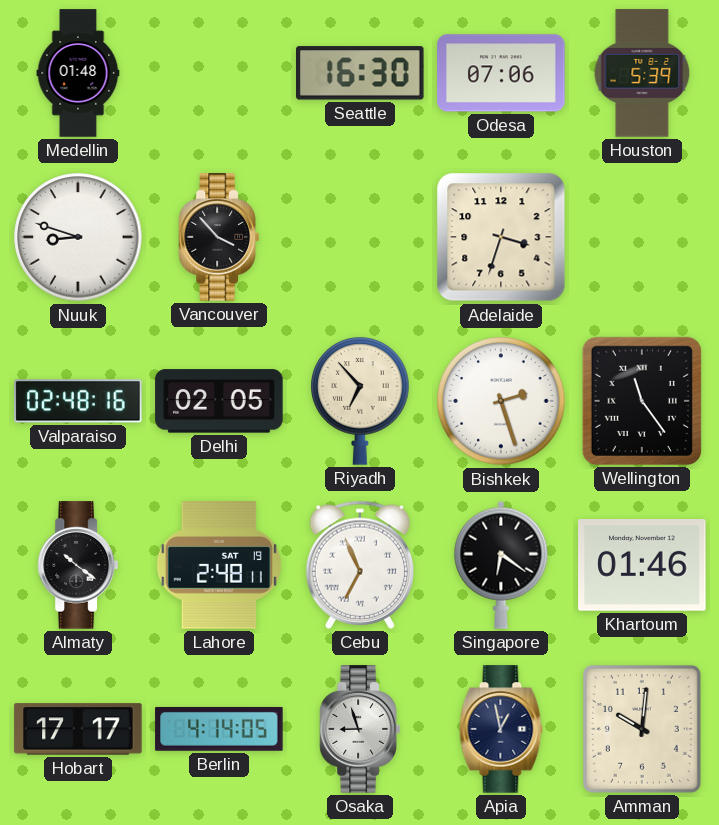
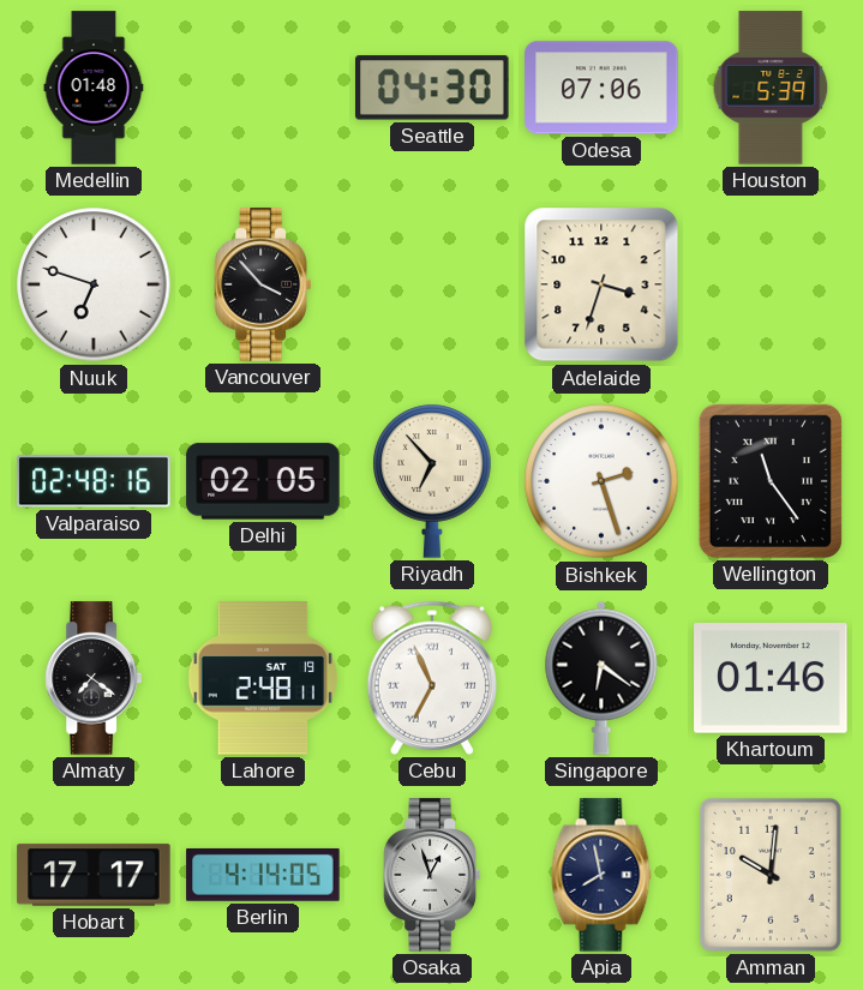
Seattle: 16:30 -> 04:30
Nuuk: 8:48 -> 6:48
Almaty: 10:21 -> 7:21
Osaka: 8:57 -> 12:57
Apia: 12:58 -> 7:58
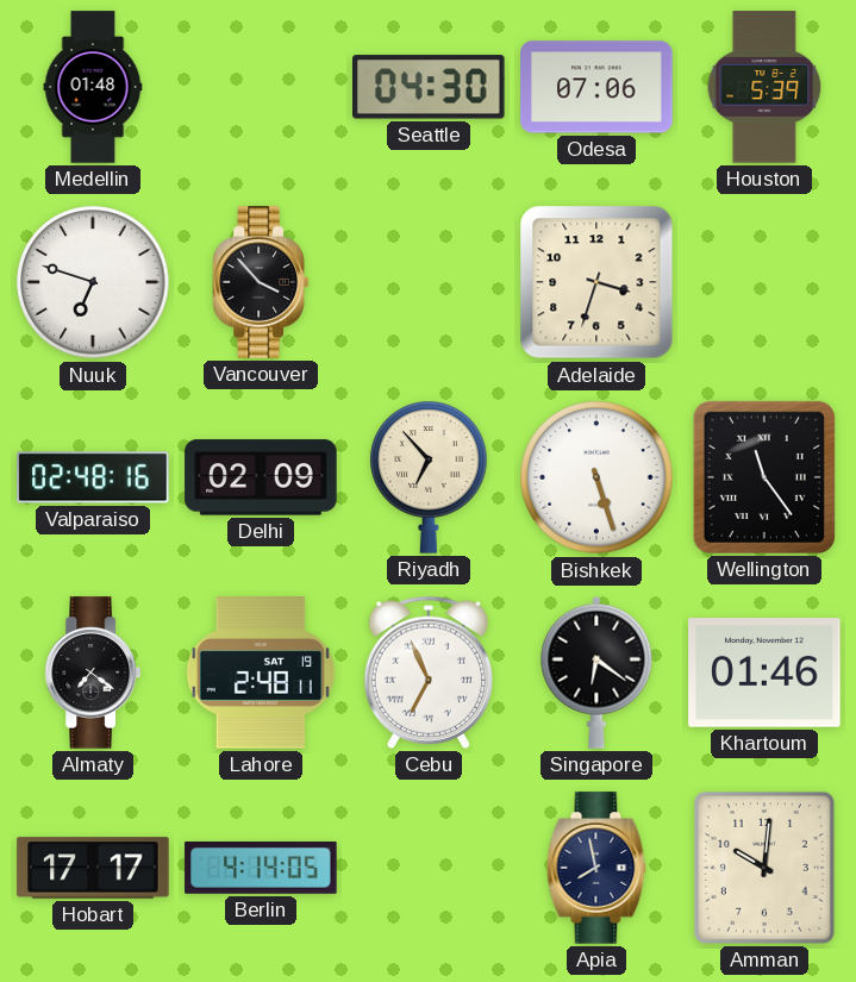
Delhi: 02:05 -> 02:09
Bishkek: 2:27 -> 5:27
Osaka: 12:57 -> none
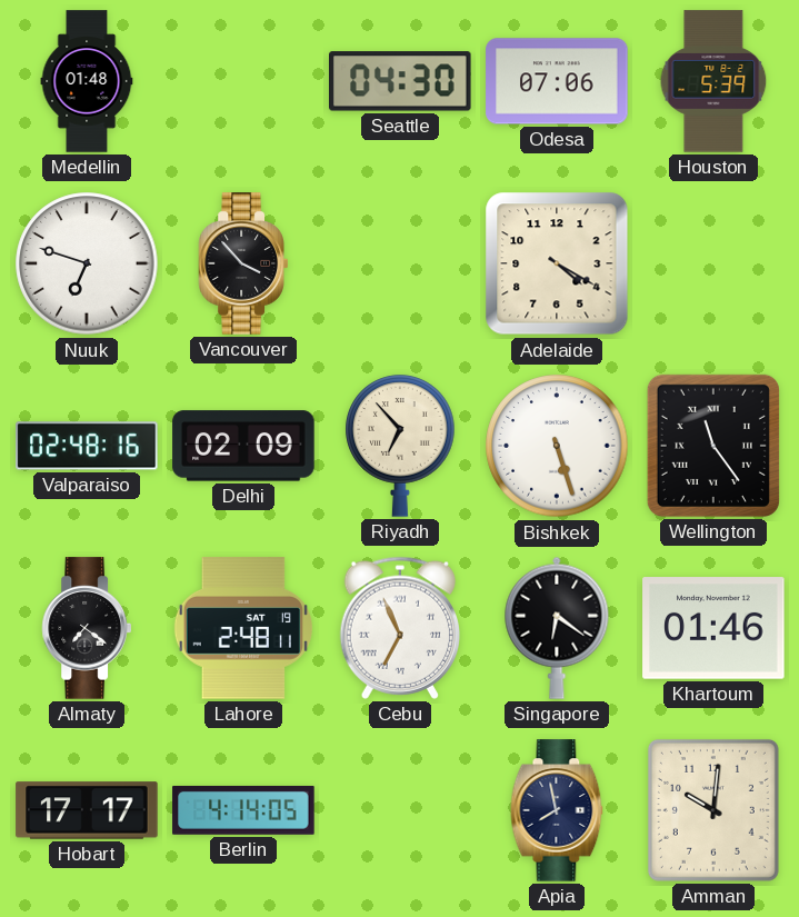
Adelaide: 3:33 -> 4:20
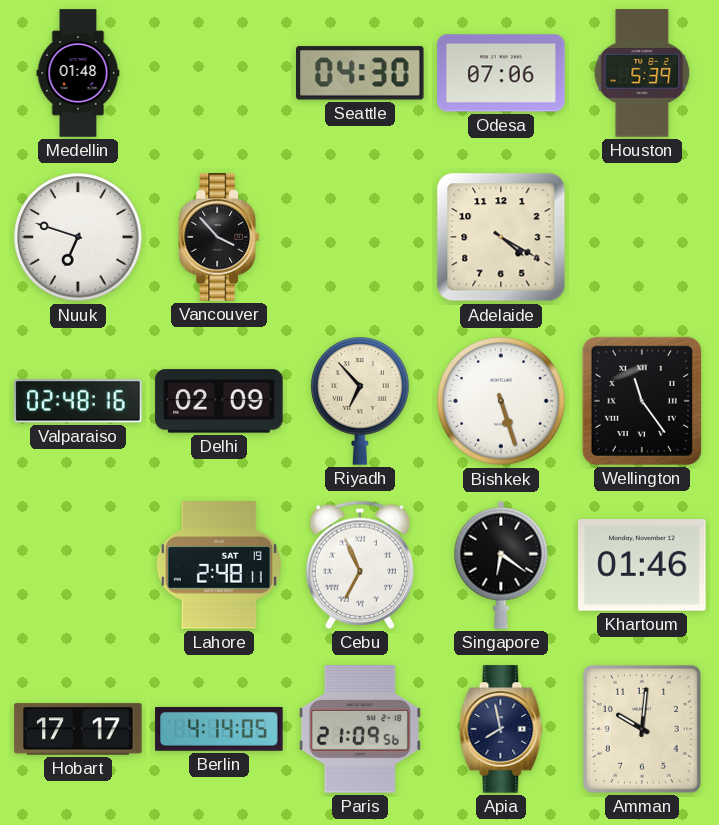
Almaty: 7:21 -> none
Paris: none -> 21:09
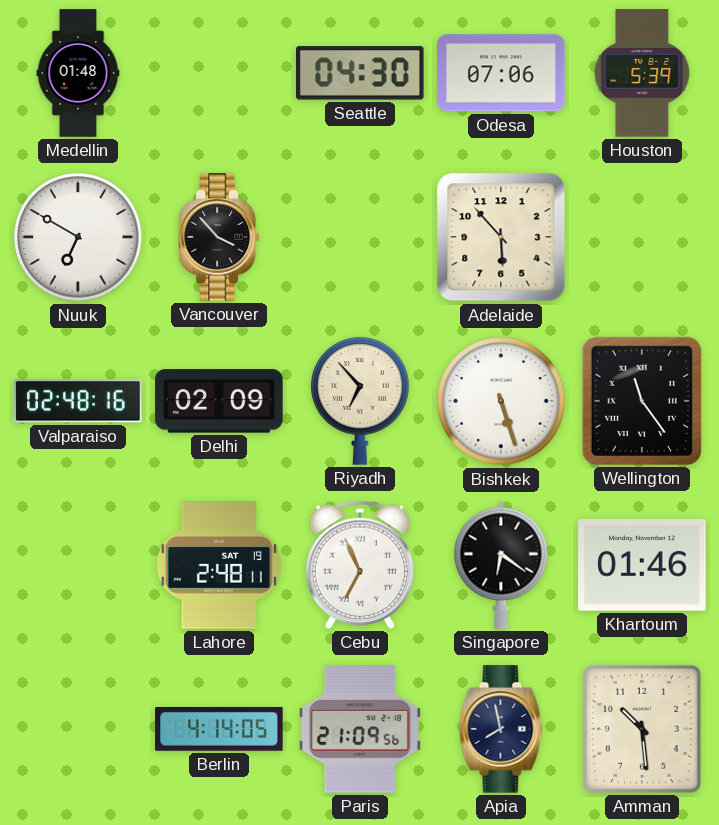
Nuuk: 6:48 -> 6:50
Adelaide: 4:20 -> 5:53
Hobart: 17:17 -> none
Amman: 10:01 -> 10:29
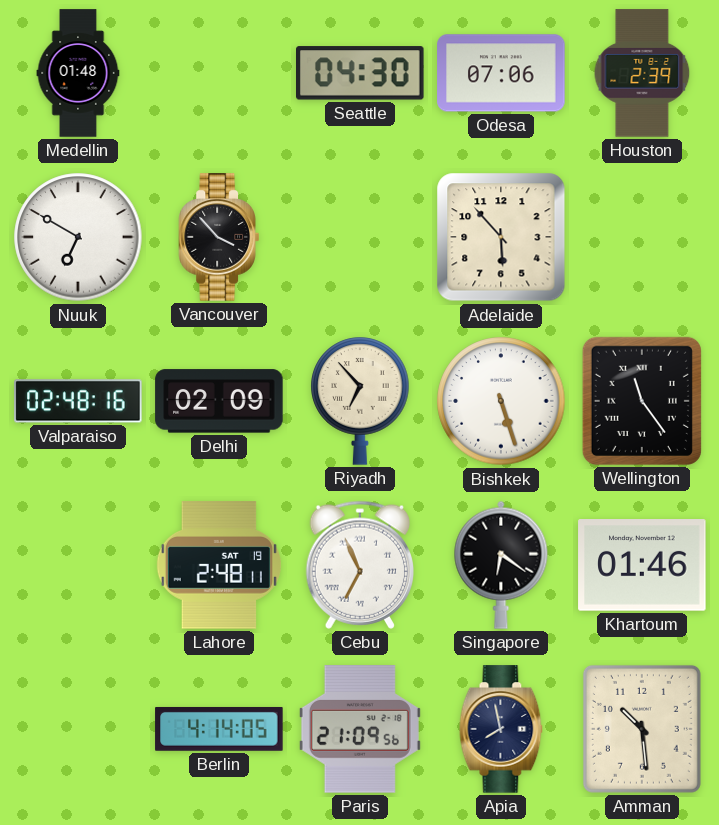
Houston: 5:39 -> 2:39
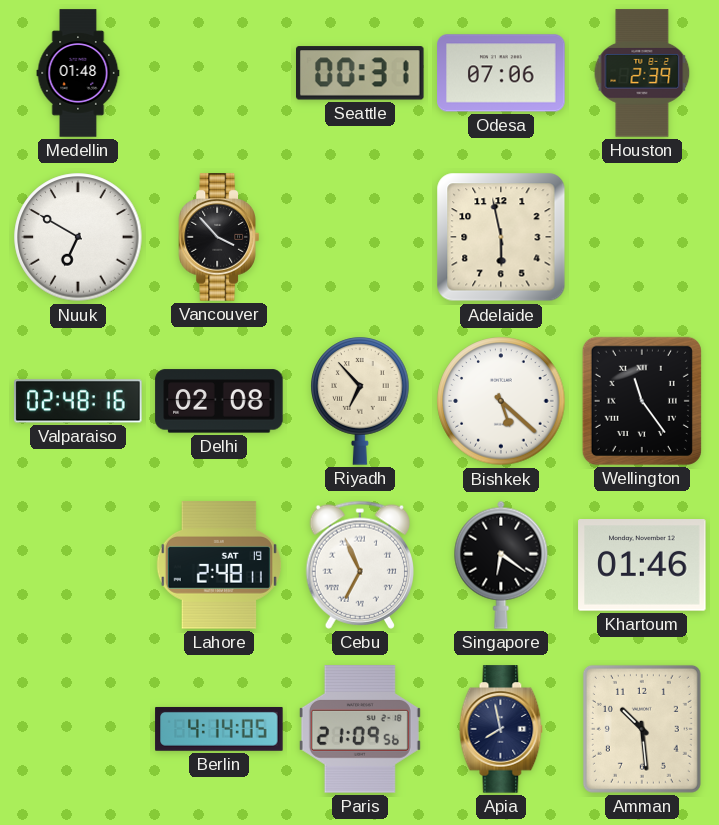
Seattle: 04:30 -> 00:31
Adelaide: 5:53 -> 5:58
Delhi: 02:09 -> 02:08
Bishkek: 5:27 -> 5:22
